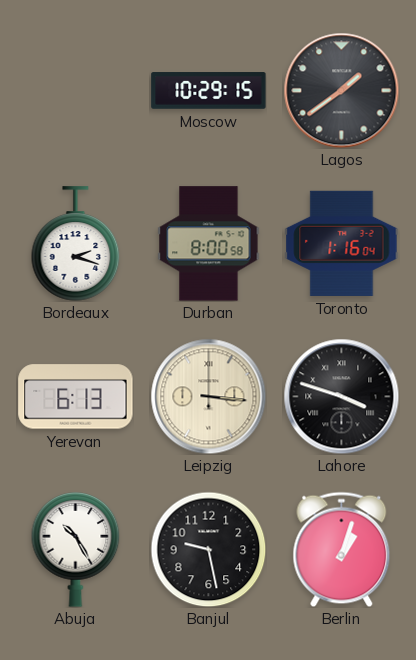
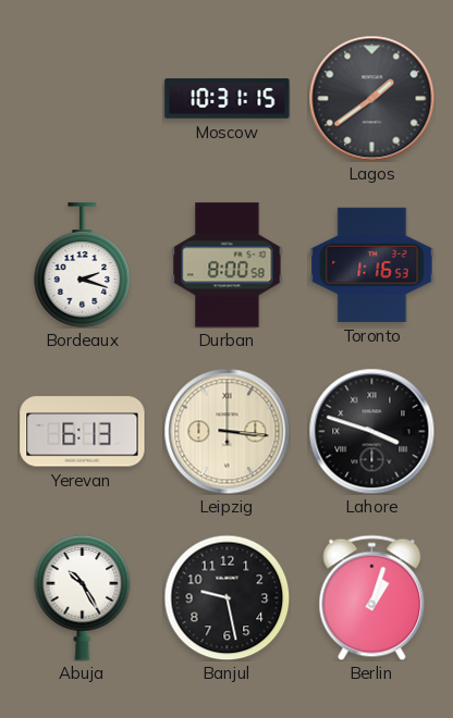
Moscow: 10:29 -> 10:31
Toronto: 1:16:04 -> 1:16:53
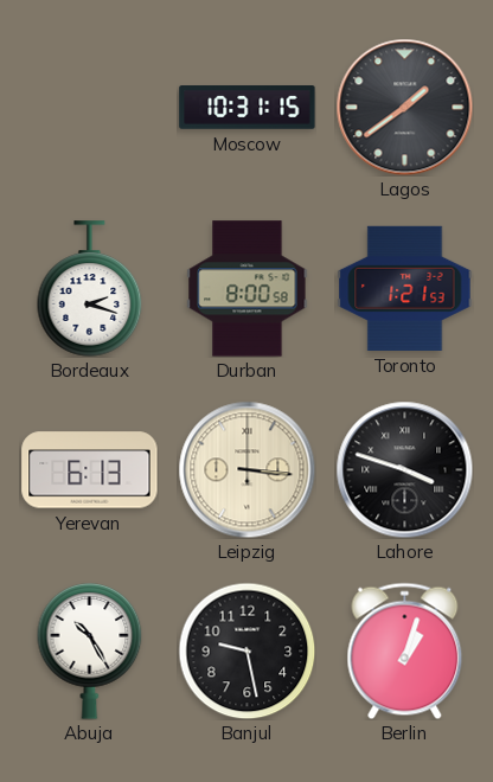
Toronto: 1:16 -> 1:21
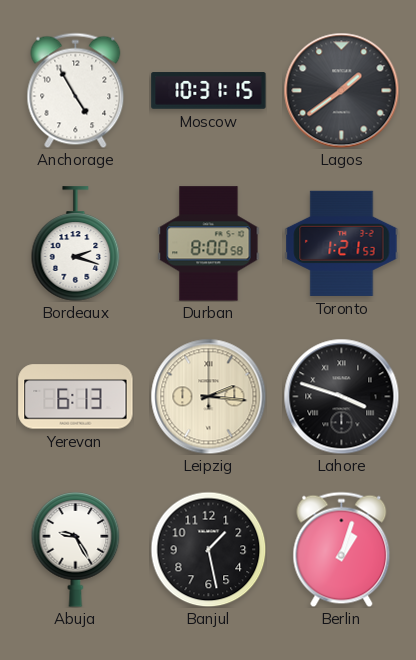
Anchorage: none -> 4:55
Leipzig: 3:16 -> 2:16
Abuja: 10:25 -> 9:25
Banjul: 9:28 -> 1:28
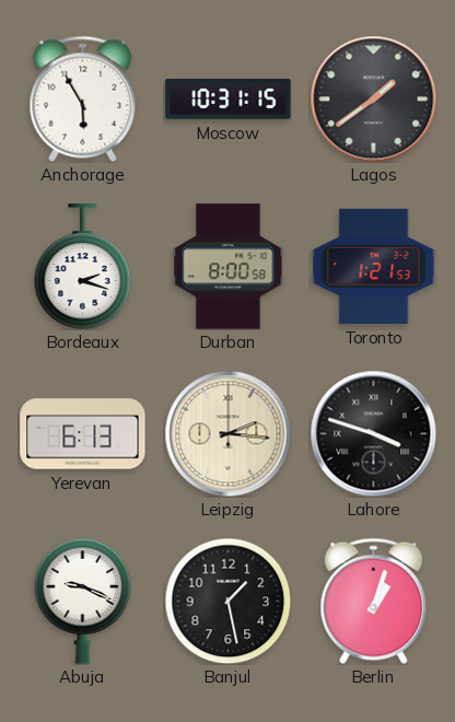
Anchorage: 4:55 -> 5:55
Abuja: 9:25 -> 9:19
